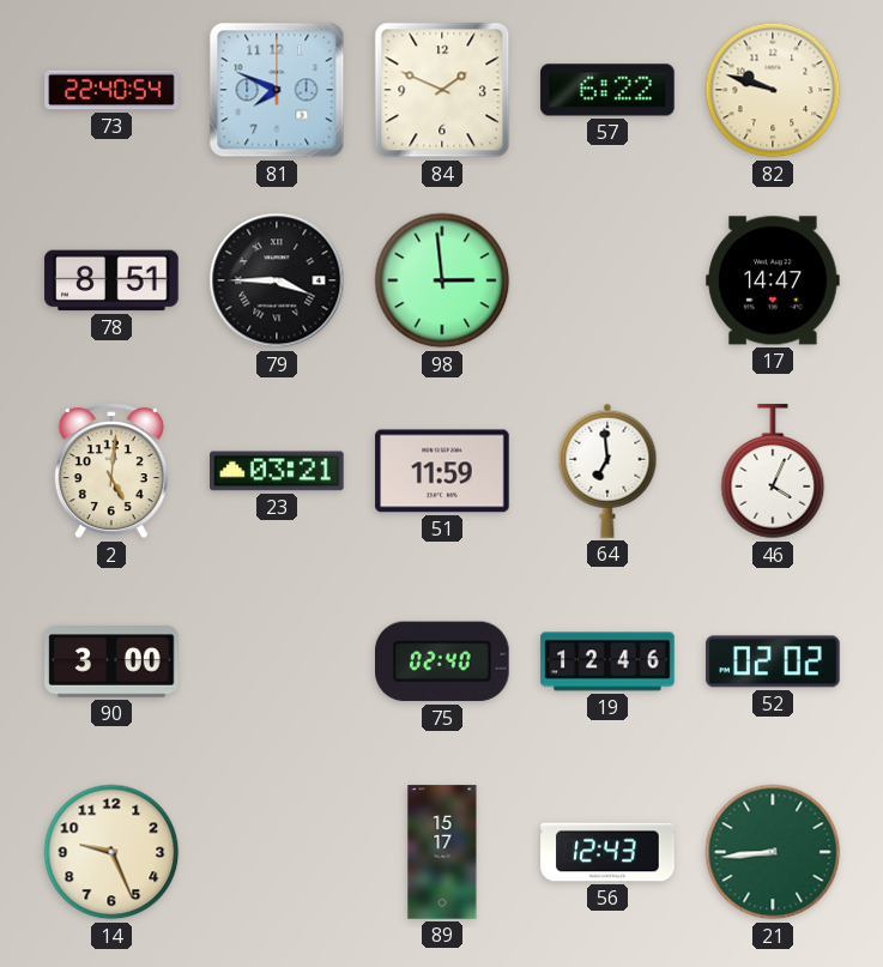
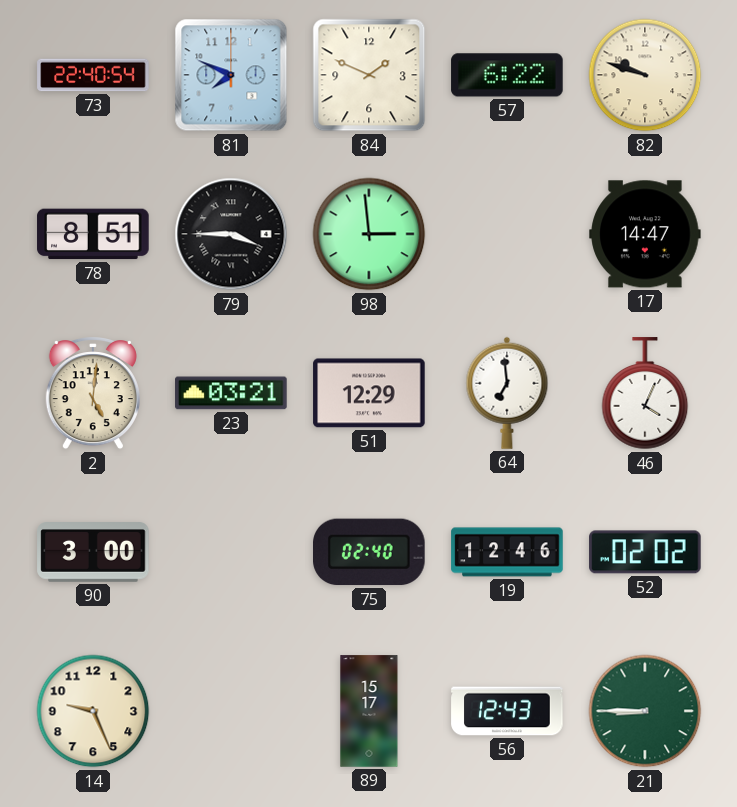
51: 11:59 -> 12:29
21: 8:44 -> 8:45
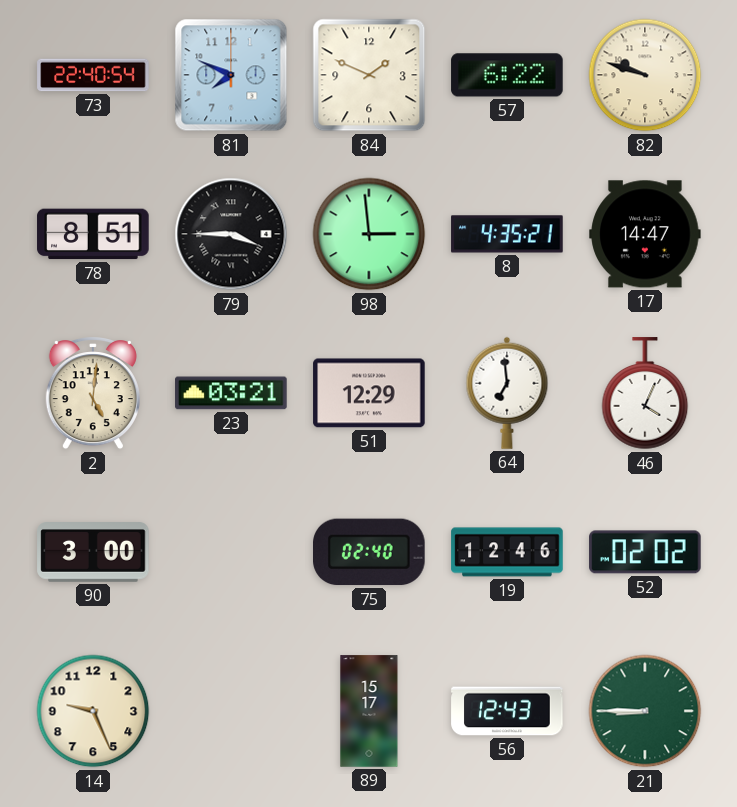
8: none -> 4:35
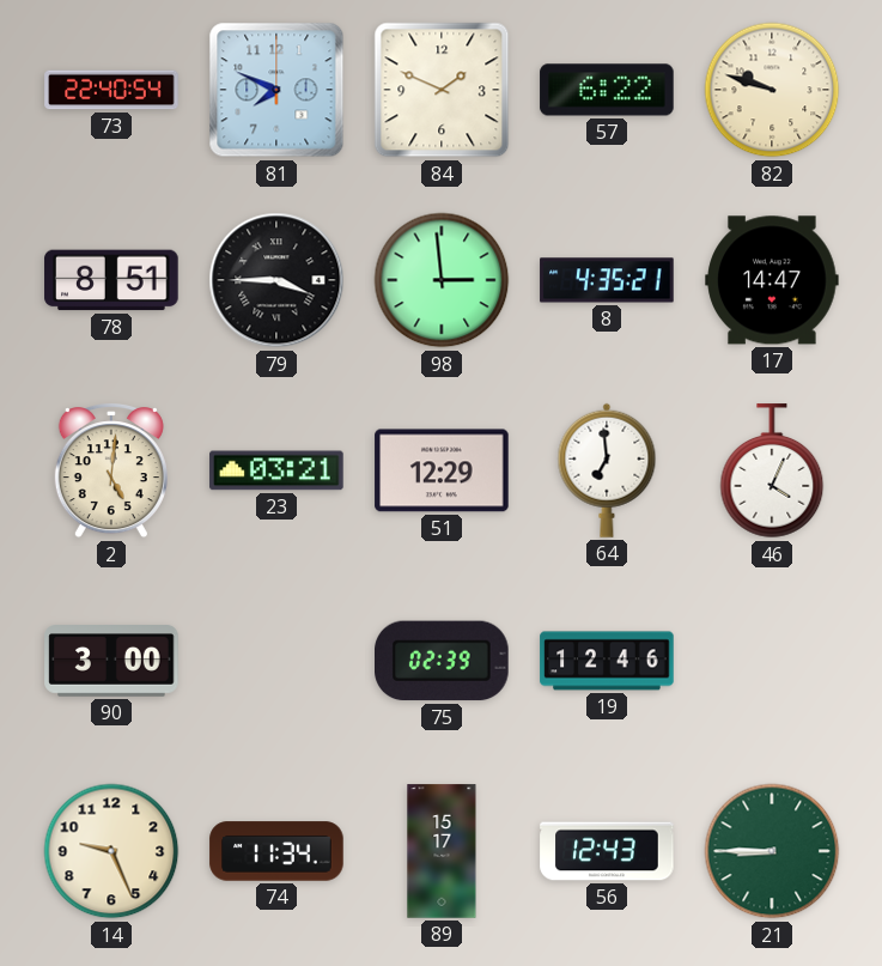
75: 02:40 -> 02:39
52: 02:02 -> none
74: none -> 11:34
